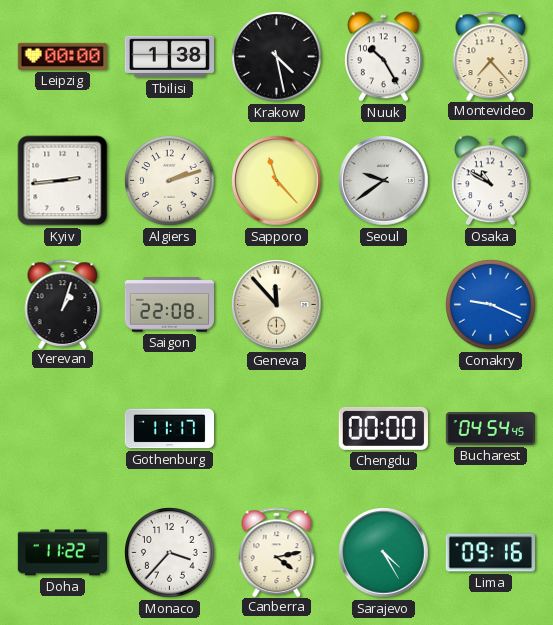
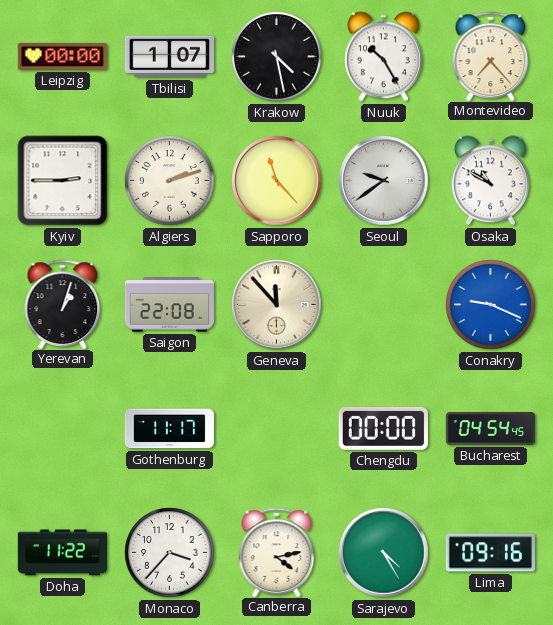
Tbilisi: 1:38 -> 1:07
Kyiv: 2:44 -> 2:45
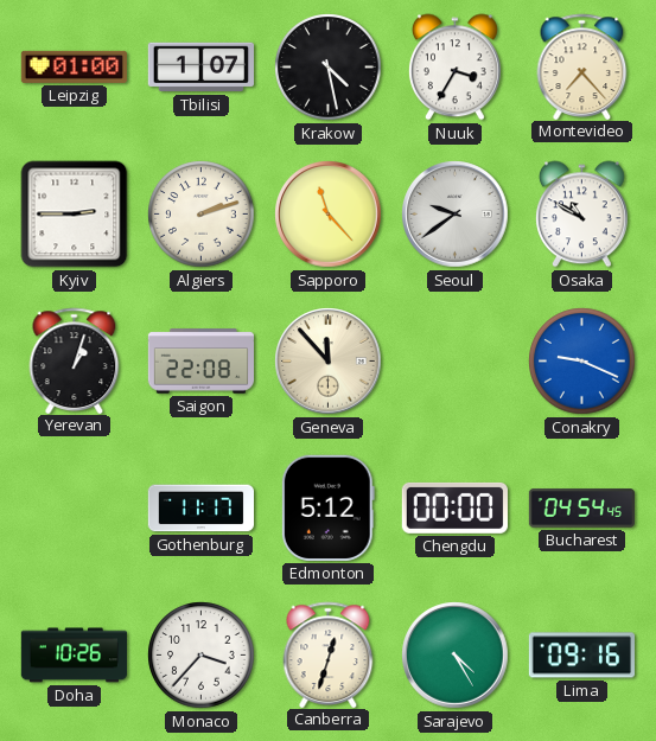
Leipzig: 00:00 -> 01:00
Nuuk: 10:25 -> 3:35
Edmonton: none -> 5:12
Doha: 11:22 -> 10:26
Canberra: 4:13 -> 12:33
